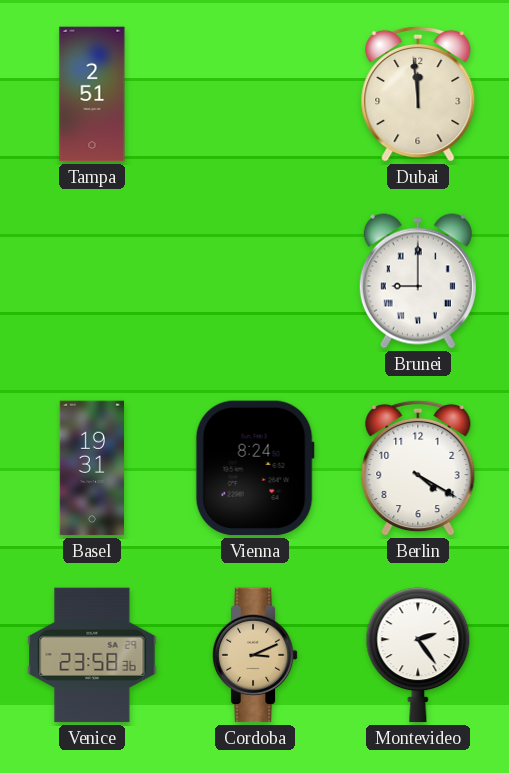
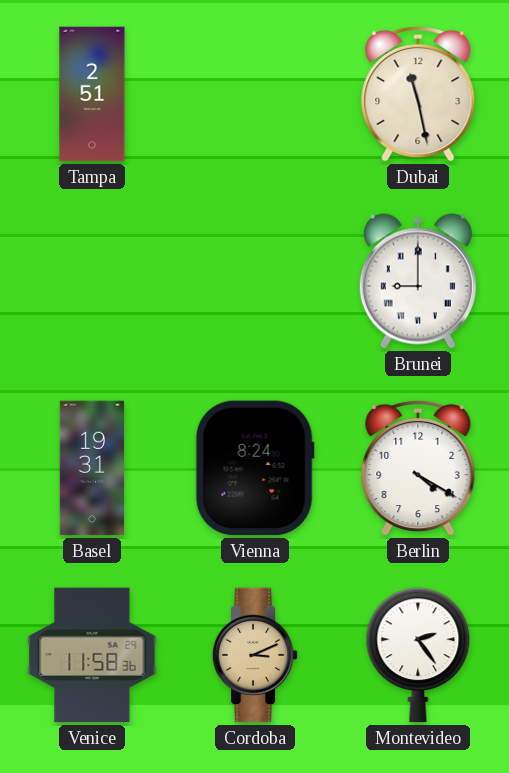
Dubai: 11:59 -> 11:28
Venice: 23:58 -> 11:58
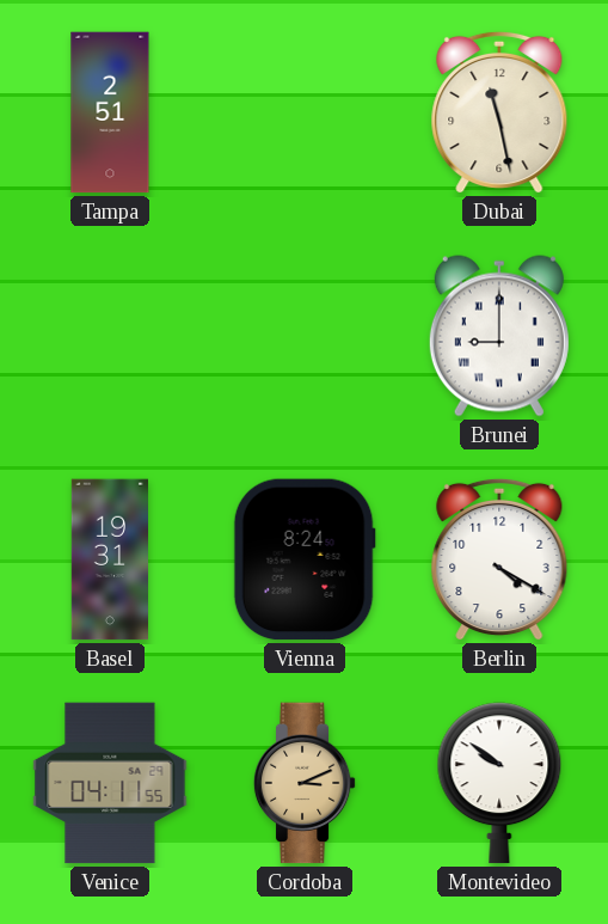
Venice: 11:58 -> 04:11
Montevideo: 2:24 -> 9:51
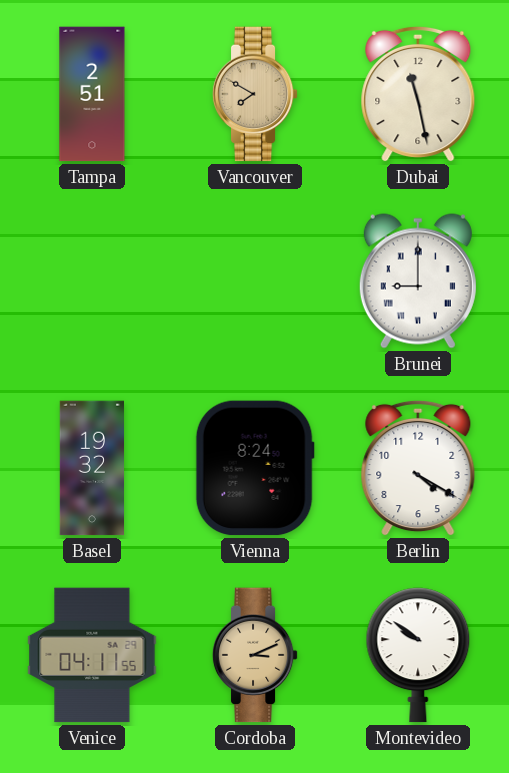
Vancouver: none -> 7:50
Basel: 19:31 -> 19:32
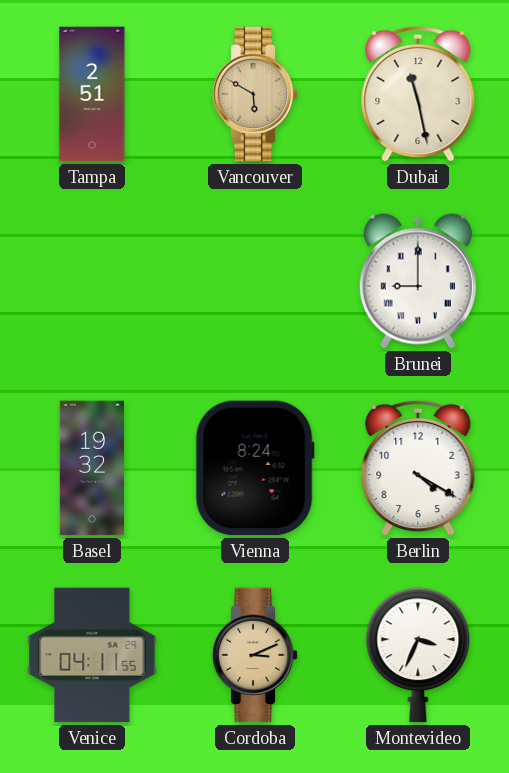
Vancouver: 7:50 -> 5:50
Montevideo: 9:51 -> 3:34
